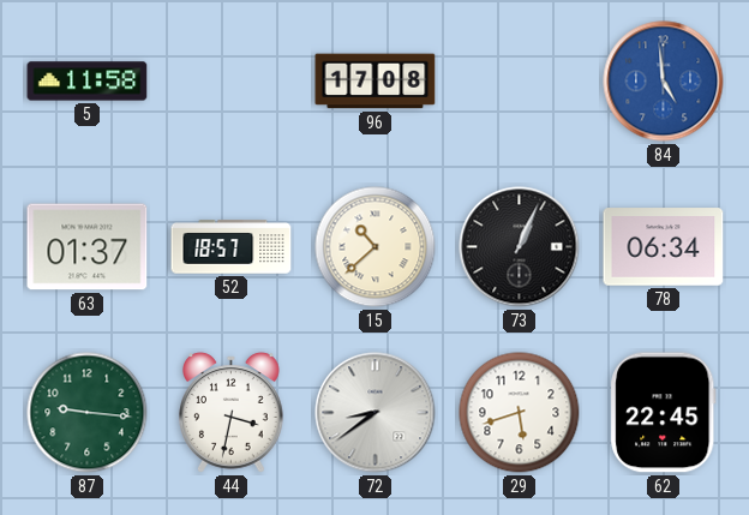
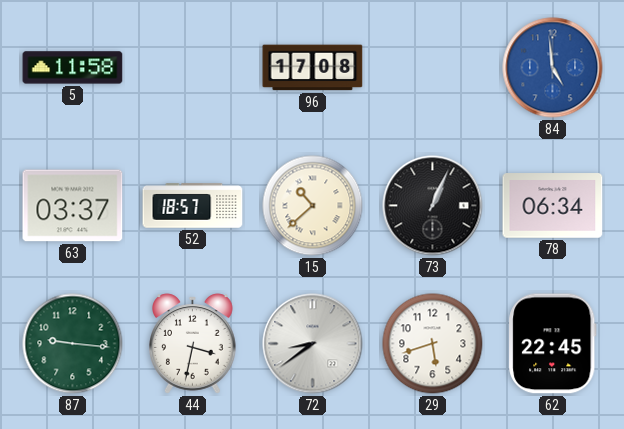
63: 01:37 -> 03:37
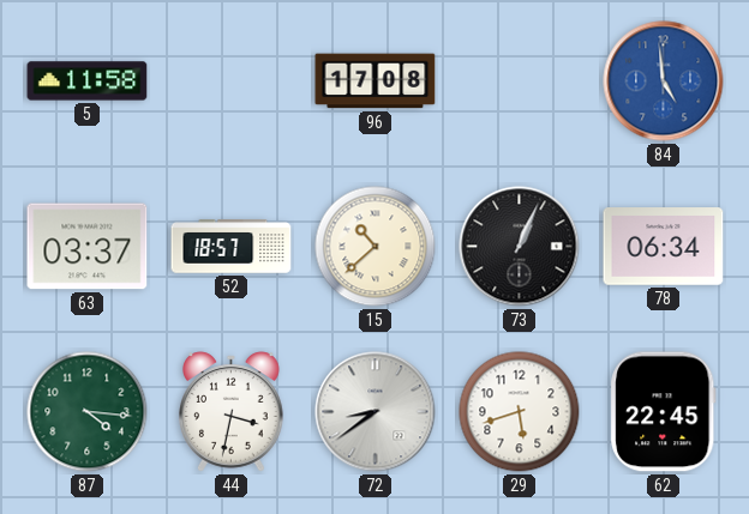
87: 9:16 -> 4:16
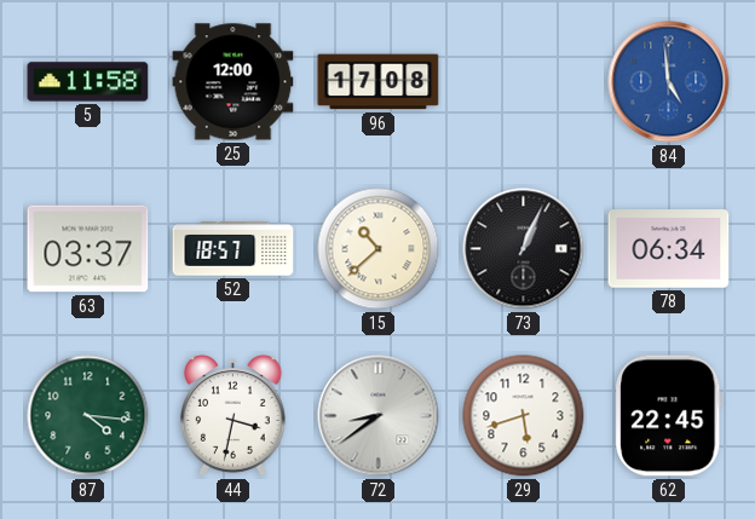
25: none -> 12:00
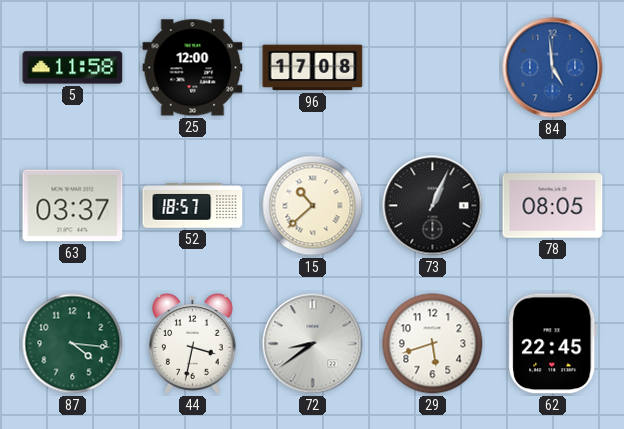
78: 06:34 -> 08:05
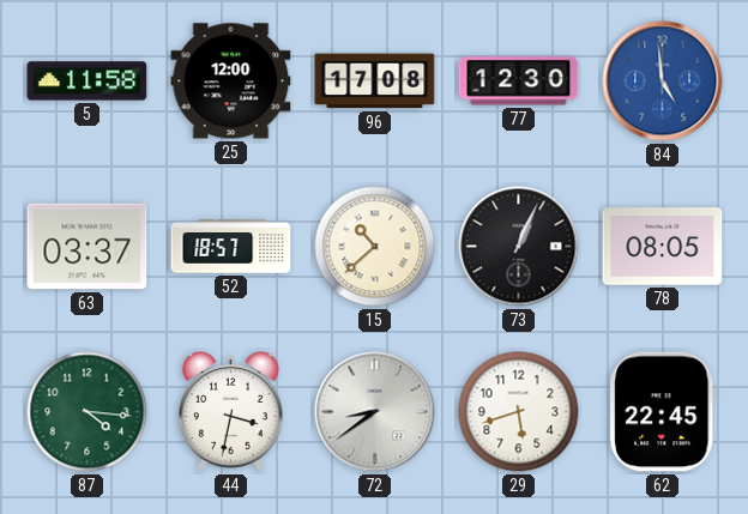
77: none -> 12:30
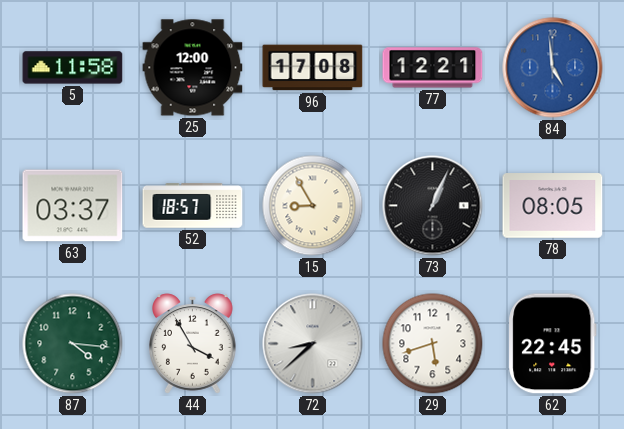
77: 12:30 -> 12:21
15: 10:38 -> 8:55
44: 3:32 -> 3:55
72: 8:39 -> 8:38
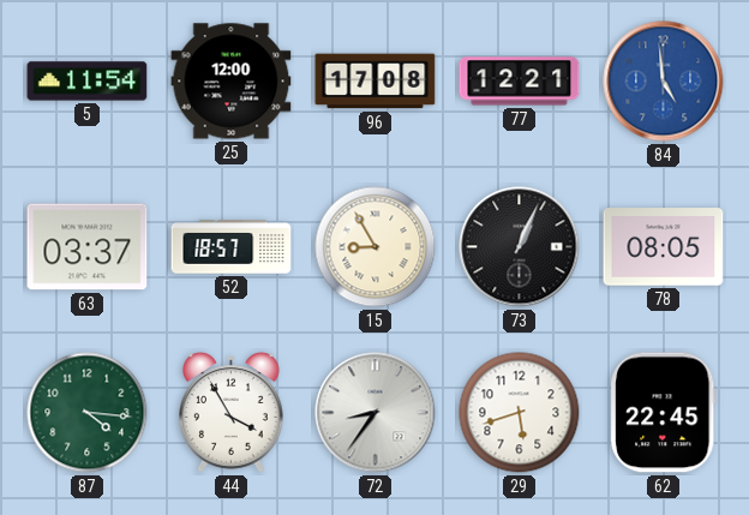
5: 11:58 -> 11:54
72: 8:38 -> 8:36
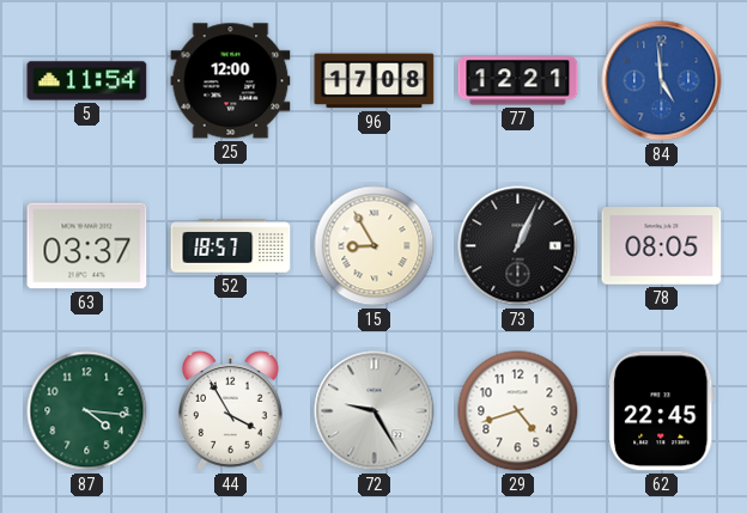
72: 8:36 -> 9:25
29: 5:42 -> 4:42
